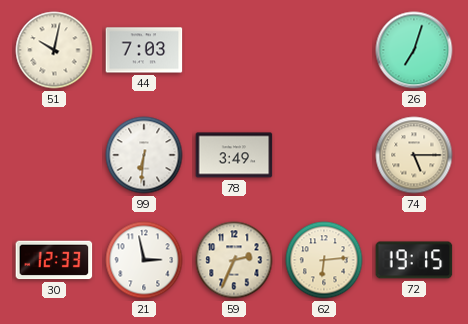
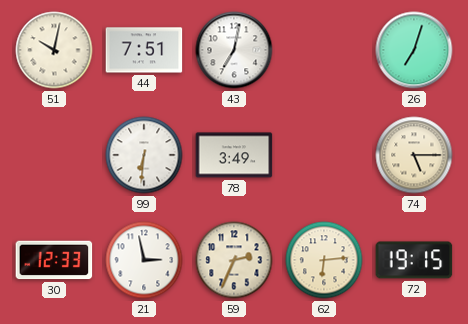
44: 7:03 -> 7:51
43: none -> 7:02
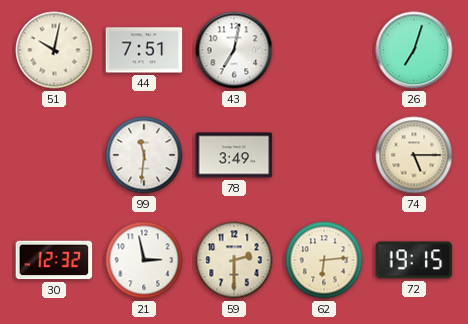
99: 6:31 -> 11:31
30: 12:33 -> 12:32
59: 2:34 -> 2:30
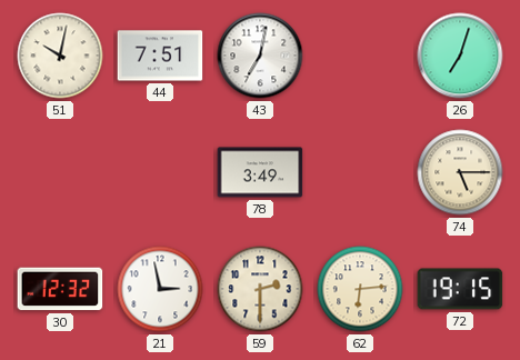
99: 11:31 -> none
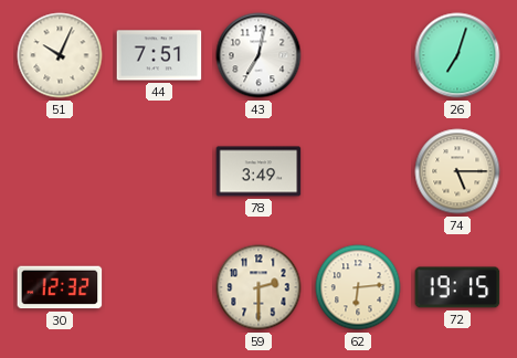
51: 10:02 -> 10:04
21: 2:58 -> none
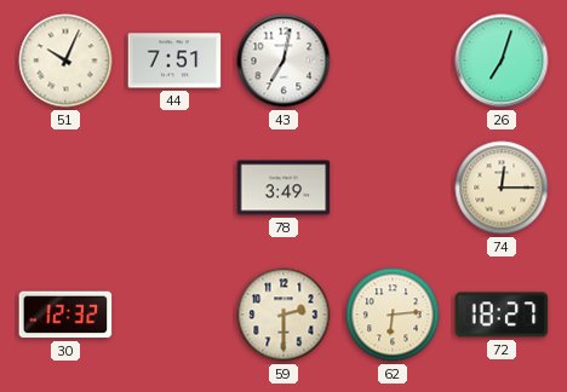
74: 5:15 -> 12:15
72: 19:15 -> 18:27
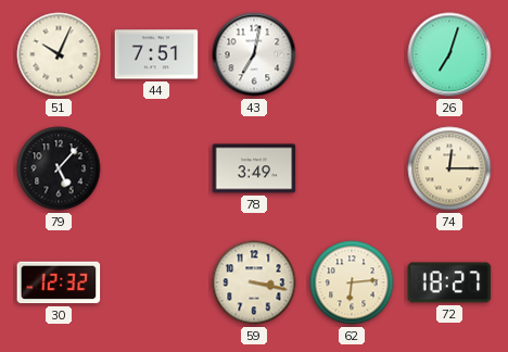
79: none -> 5:07
59: 2:30 -> 3:17
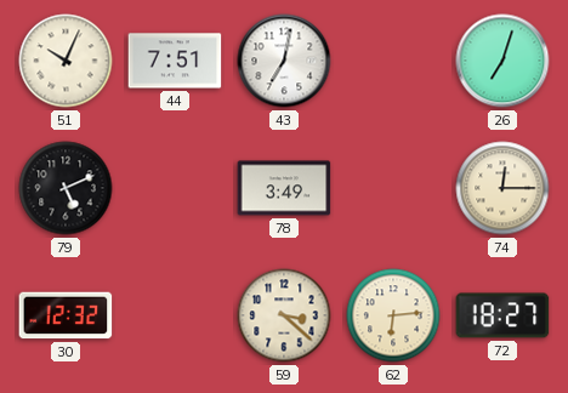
79: 5:07 -> 5:11
59: 3:17 -> 3:22
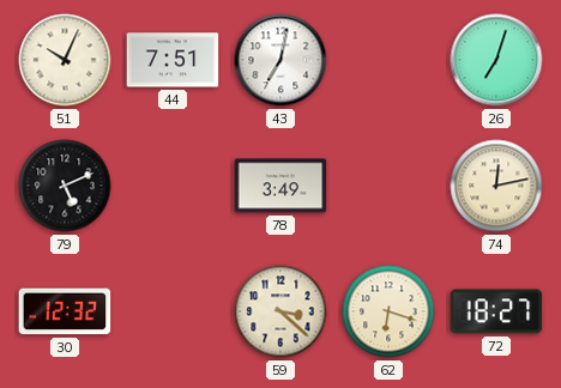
74: 12:15 -> 12:13
62: 6:14 -> 6:18
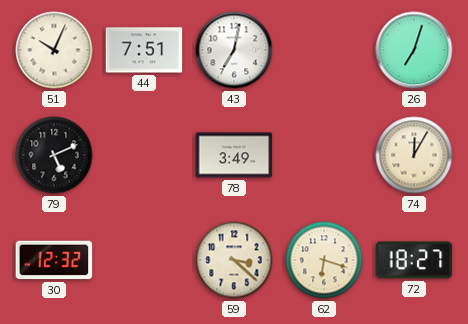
74: 12:13 -> 12:05
